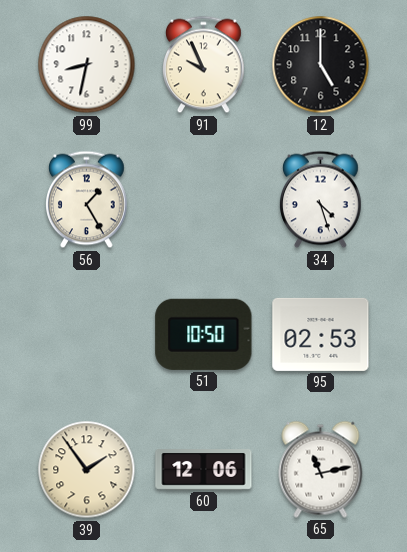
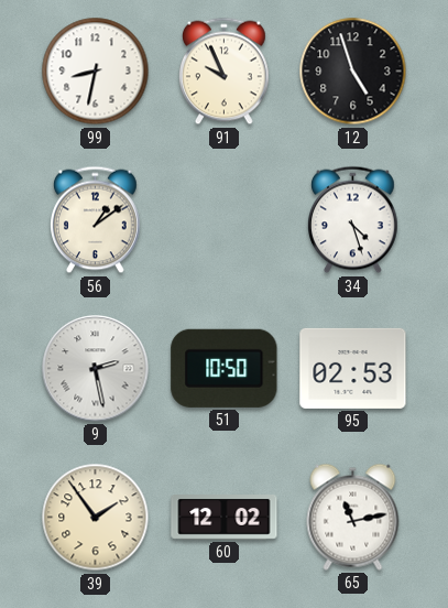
12: 5:00 -> 4:57
56: 1:25 -> 1:09
9: none -> 2:28
60: 12:06 -> 12:02
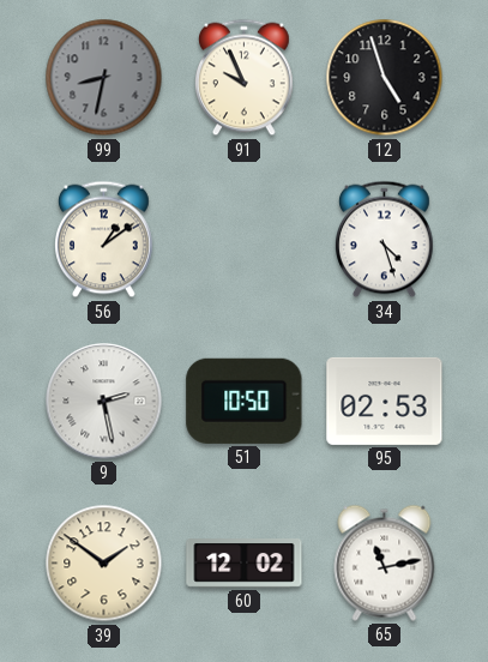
99 dial: white -> grey
39: 1:54 -> 1:51
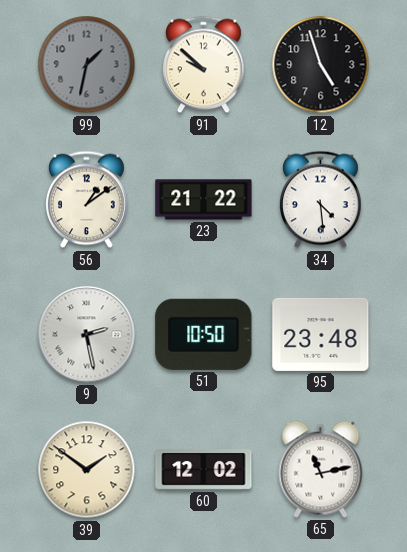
99: 8:32 -> 1:32
91: 9:56 -> 9:52
23: none -> 21:22
34: 4:27 -> 4:29
95: 02:53 -> 23:48
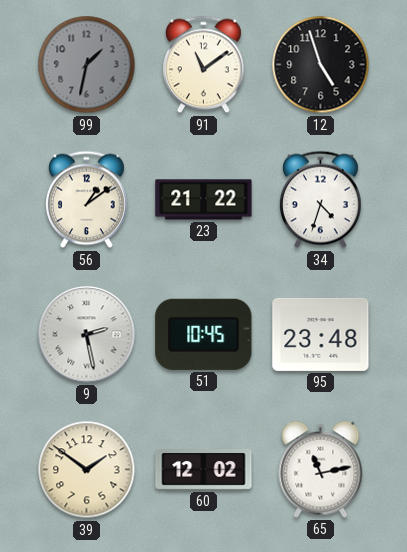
91: 9:52 -> 11:09
34: 4:29 -> 4:33
51: 10:50 -> 10:45
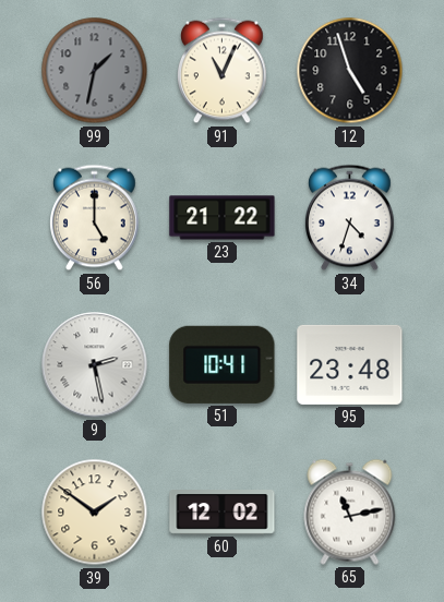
91: 11:09 -> 11:04
56: 1:09 -> 5:00
51: 10:45 -> 10:41
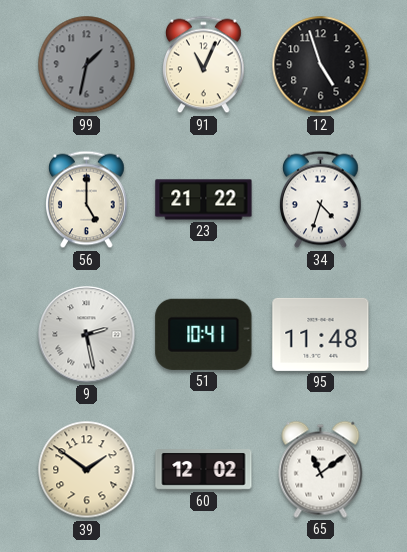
95: 23:48 -> 11:48
65: 11:13 -> 11:09
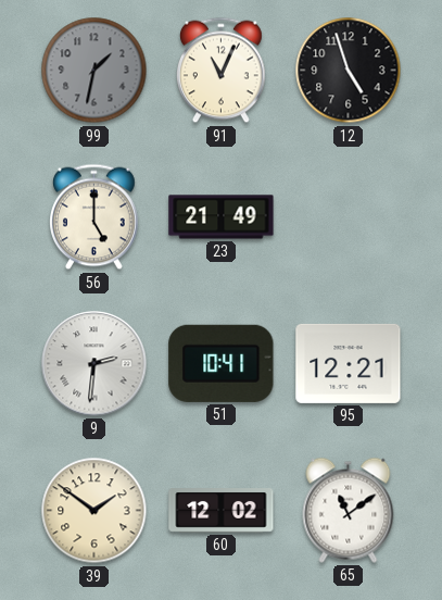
23: 21:22 -> 21:49
34: 4:33 -> none
9: 2:28 -> 2:31
95: 11:48 -> 12:21
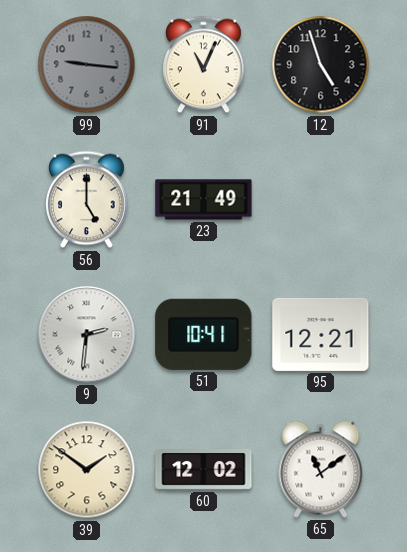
99: 1:32 -> 9:16
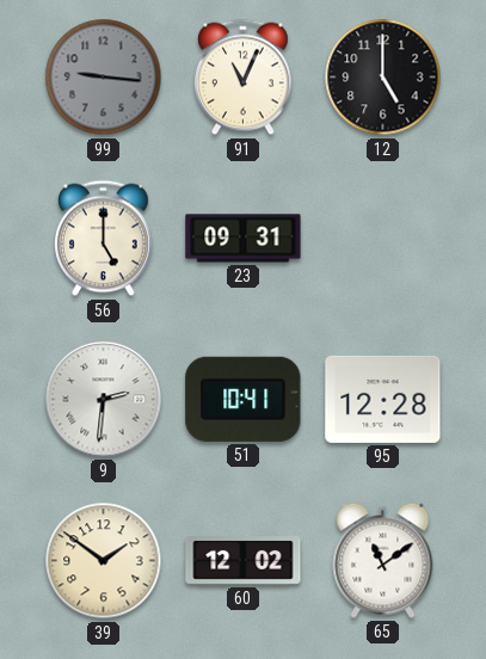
12: 4:57 -> 5:00
23: 21:49 -> 09:31
95: 12:21 -> 12:28
